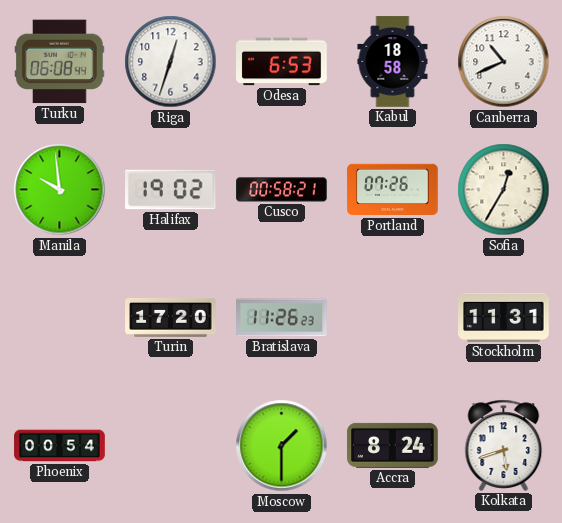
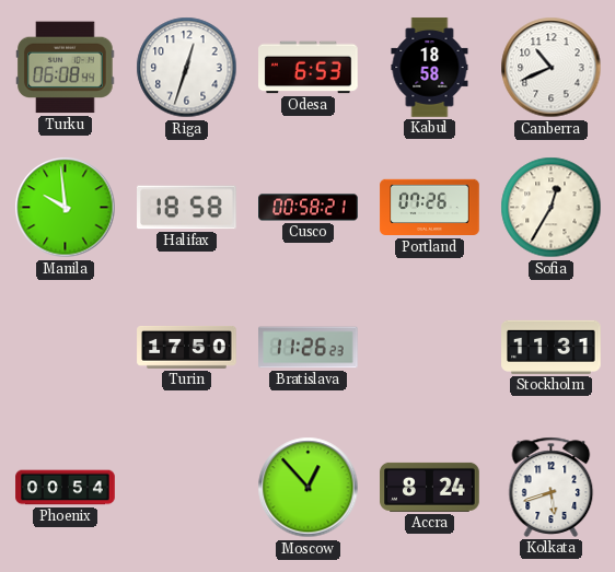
Halifax: 19:02 -> 18:58
Turin: 17:20 -> 17:50
Moscow: 1:30 -> 12:53
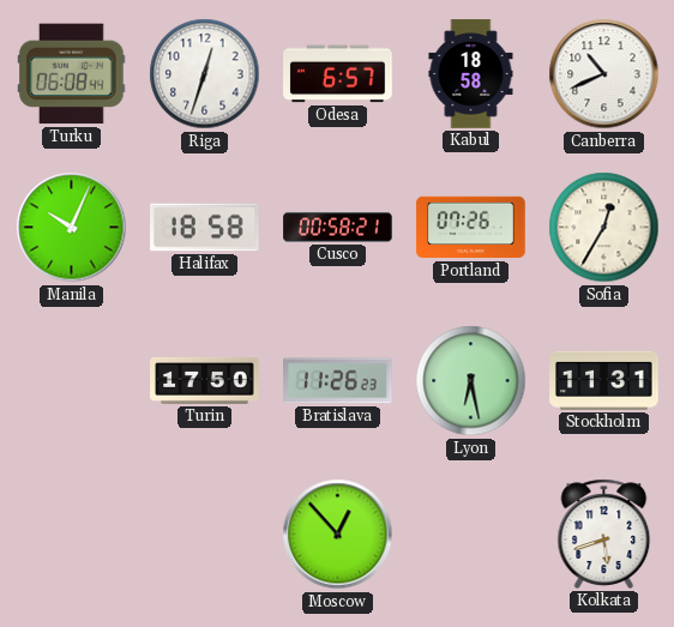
Odesa: 6:53 -> 6:57
Manila: 9:59 -> 10:04
Lyon: none -> 6:28
Phoenix: 00:54 -> none
Accra: 8:24 -> none
